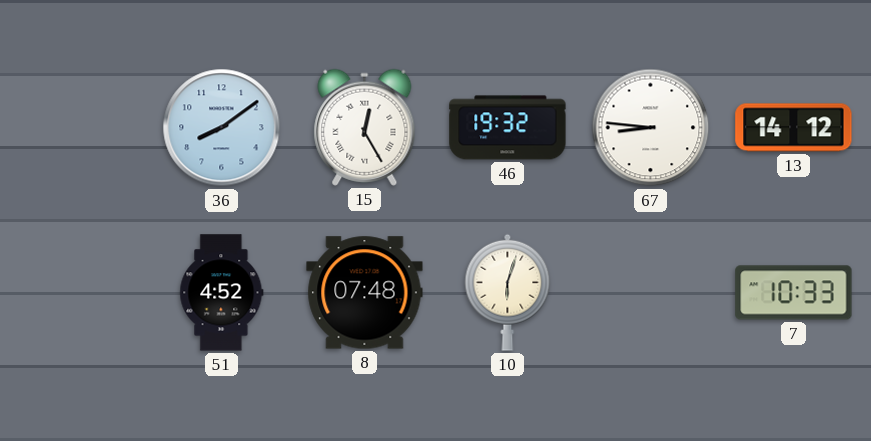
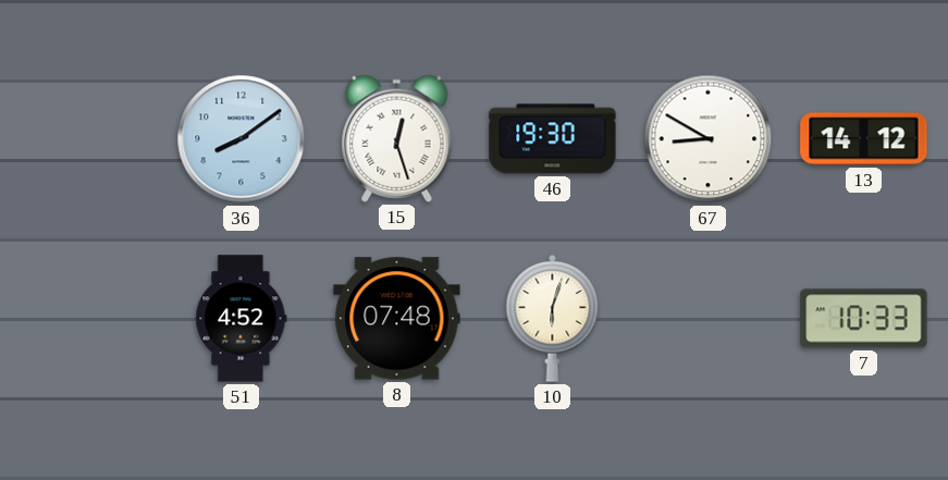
15: 12:25 -> 12:27
46: 19:32 -> 19:30
67: 8:46 -> 8:50
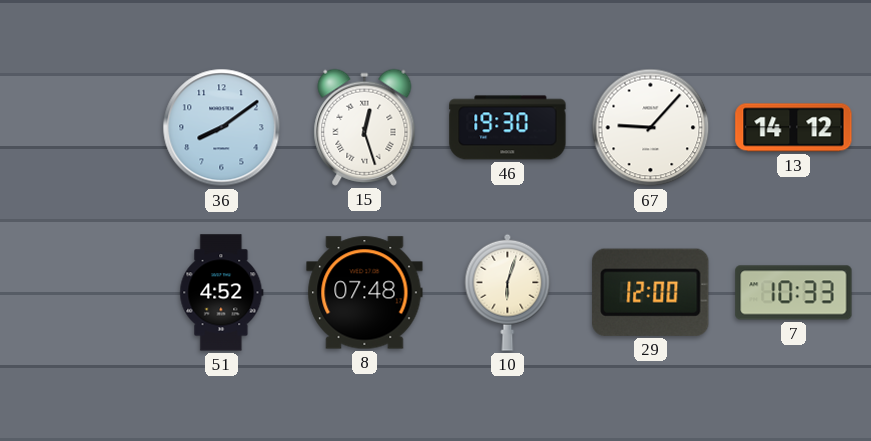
67: 8:50 -> 9:07
29: none -> 12:00
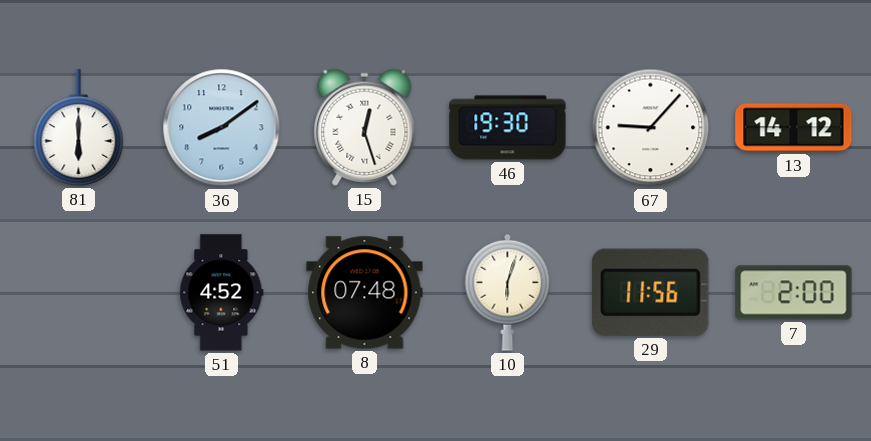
81: none -> 6:00
29: 12:00 -> 11:56
7: 10:33 -> 2:00
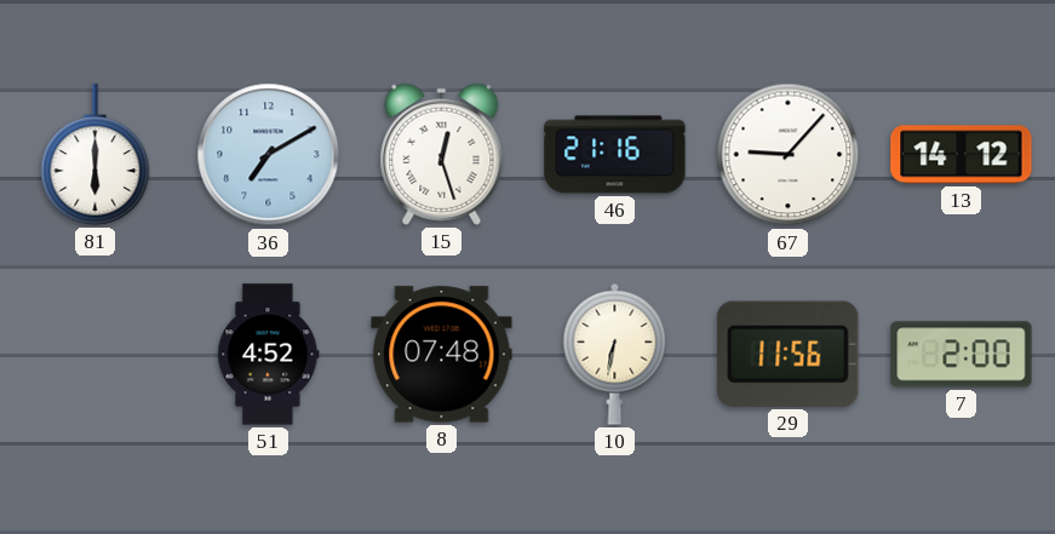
36: 8:09 -> 7:10
46: 19:30 -> 21:16
10: 6:03 -> 6:32
